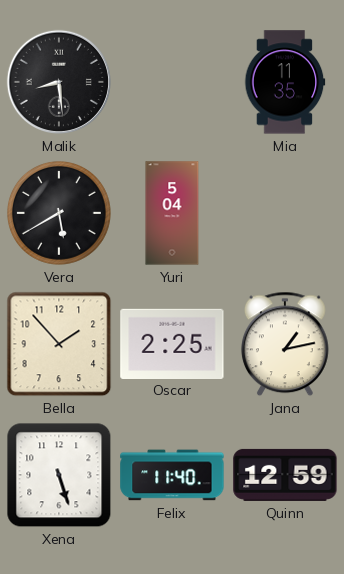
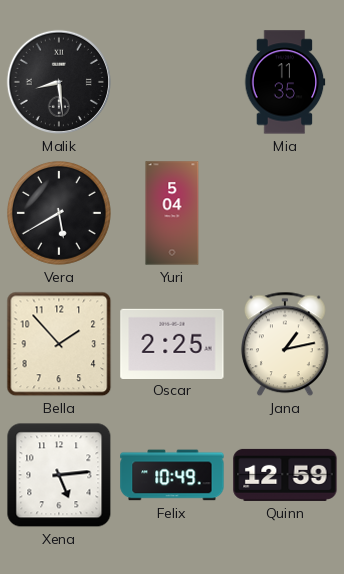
Xena: 5:27 -> 5:14
Felix: 11:40 -> 10:49
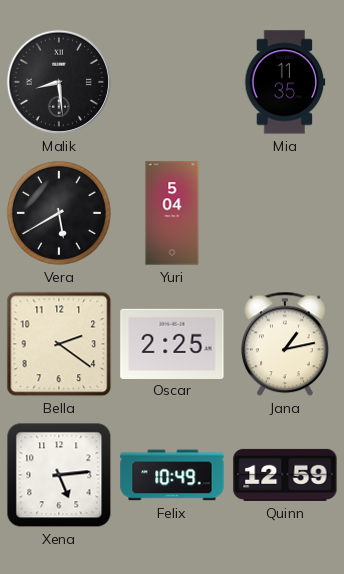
Bella: 1:53 -> 2:21
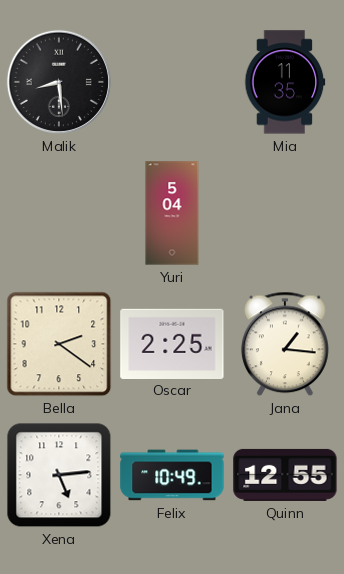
Vera: 5:40 -> none
Jana: 1:13 -> 1:16
Quinn: 12:59 -> 12:55
